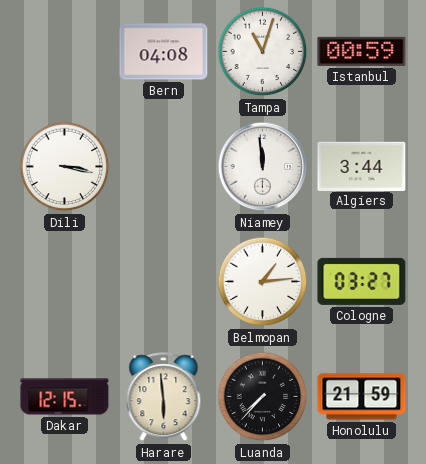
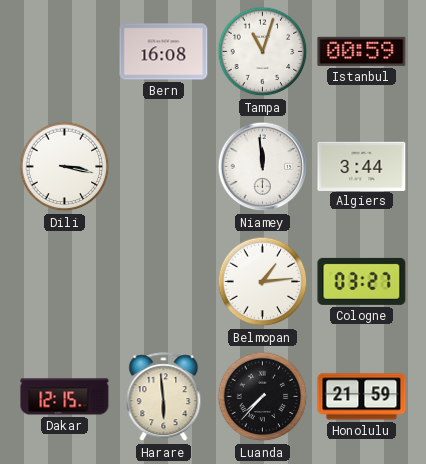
Bern: 04:08 -> 16:08
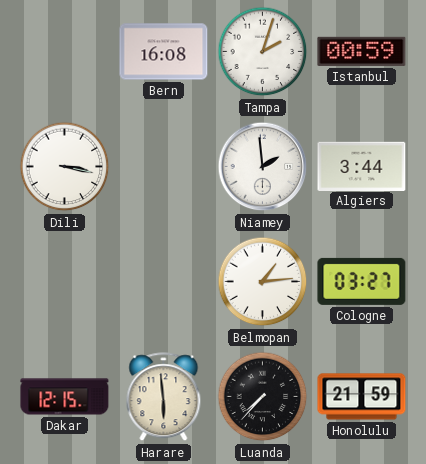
Tampa: 11:03 -> 2:03
Niamey: 11:59 -> 1:59
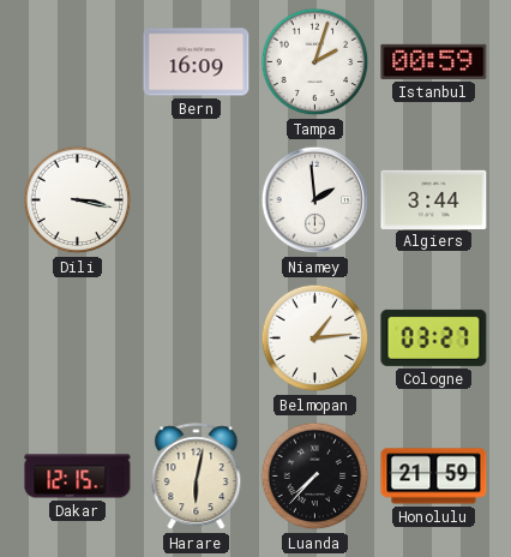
Bern: 16:08 -> 16:09
Harare: 5:59 -> 6:02
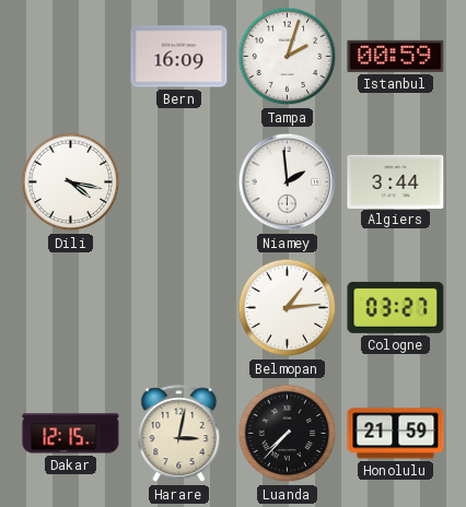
Dili: 3:17 -> 4:17
Harare: 6:02 -> 3:02
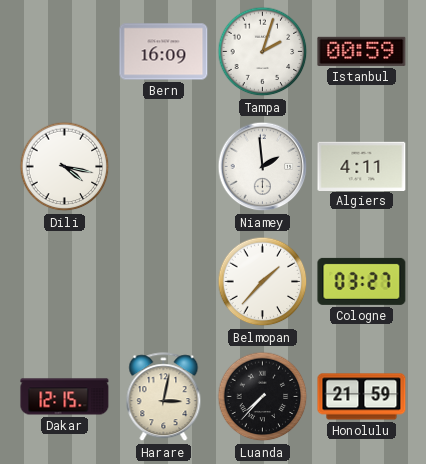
Algiers: 3:44 -> 4:11
Belmopan: 1:14 -> 1:37
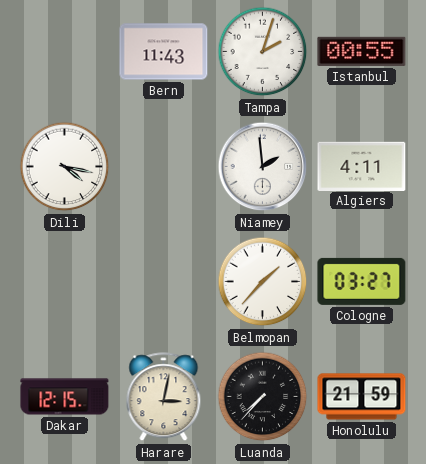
Bern: 16:09 -> 11:43
Istanbul: 00:59 -> 00:55
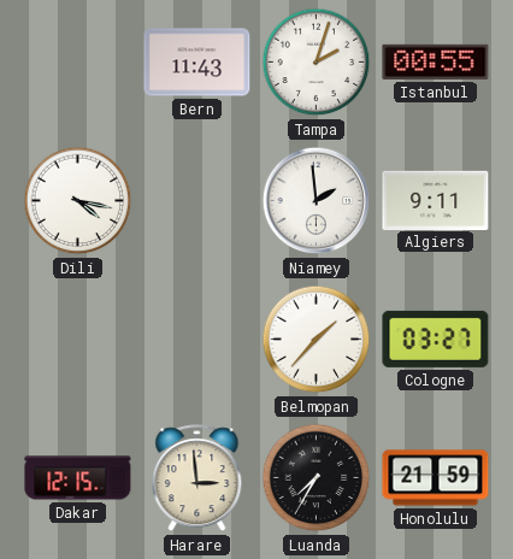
Algiers: 4:11 -> 9:11
Harare: 3:02 -> 2:59
Luanda: 7:37 -> 7:35
